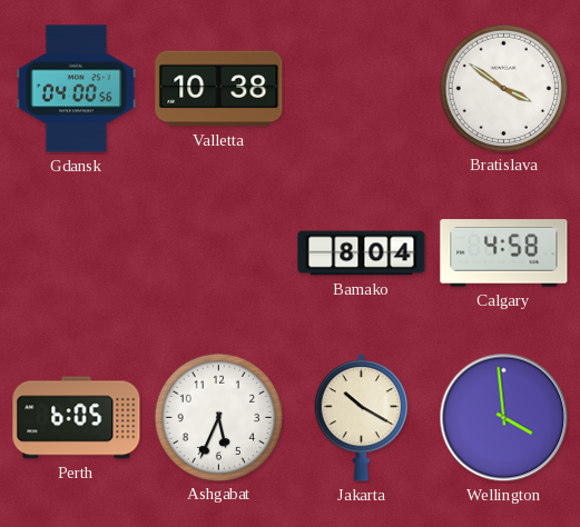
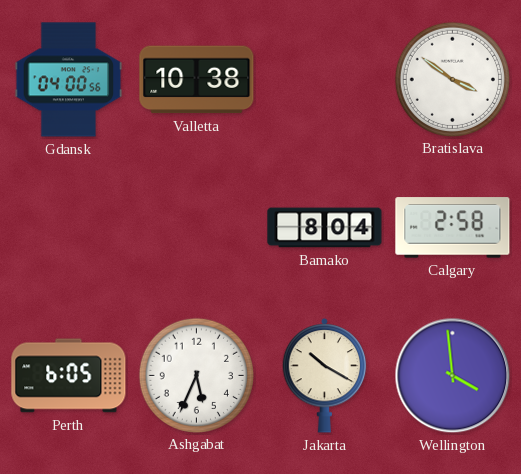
Calgary: 4:58 -> 2:58
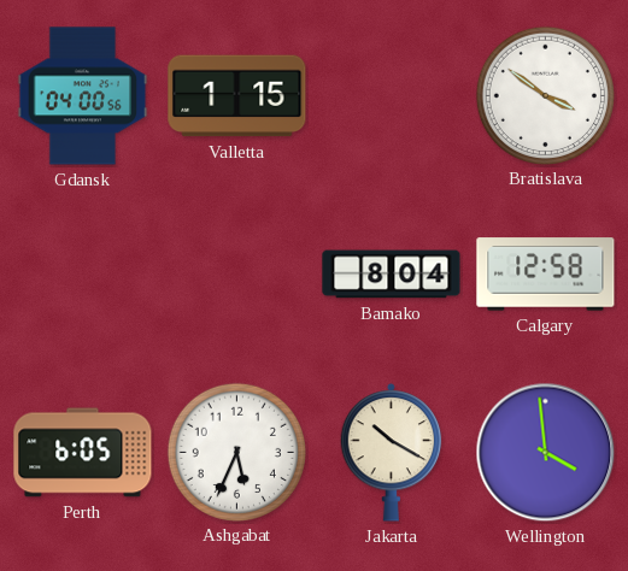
Valletta: 10:38 -> 1:15
Calgary: 2:58 -> 12:58
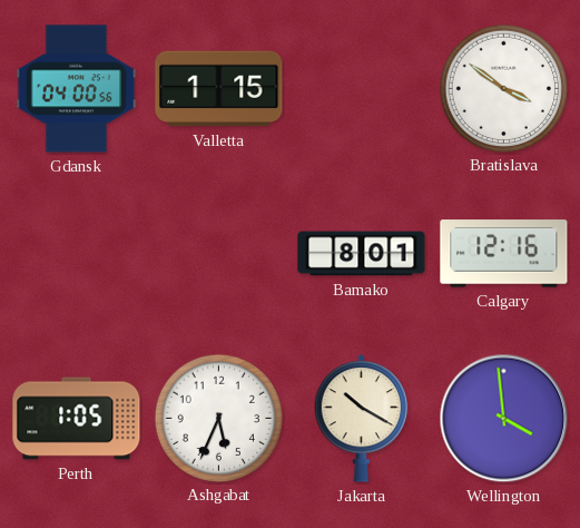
Bamako: 8:04 -> 8:01
Calgary: 12:58 -> 12:16
Perth: 6:05 -> 1:05
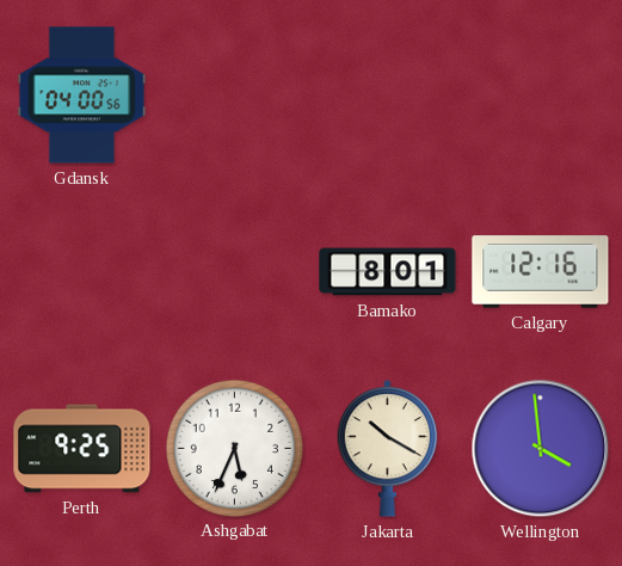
Valletta: 1:15 -> none
Bratislava: 3:51 -> none
Perth: 1:05 -> 9:25
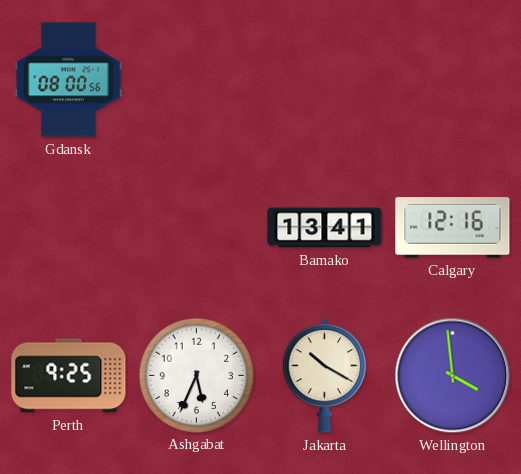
Gdansk: 04:00 -> 08:00
Bamako: 8:01 -> 13:41
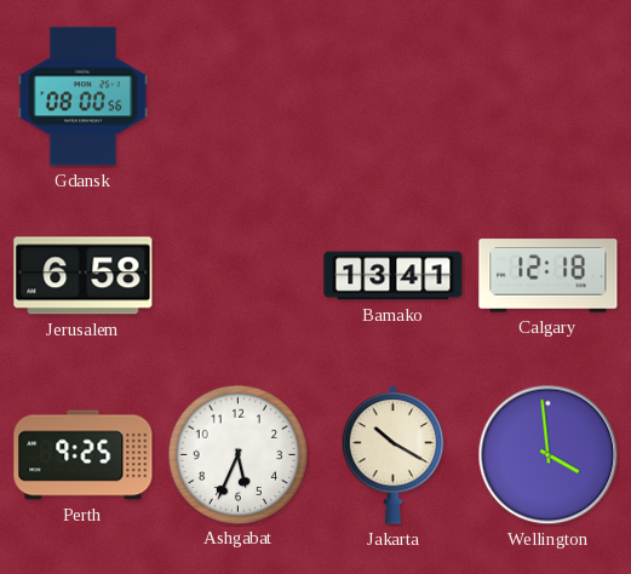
Jerusalem: none -> 6:58
Calgary: 12:16 -> 12:18
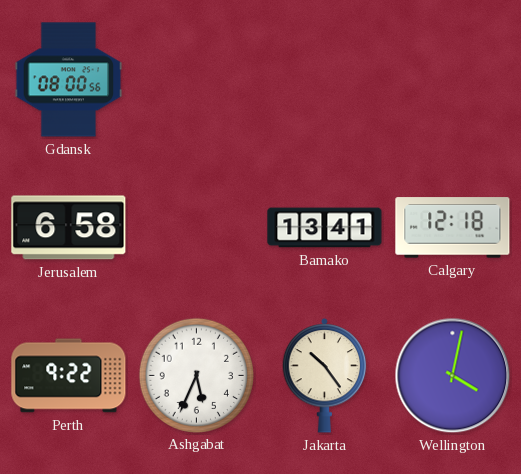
Perth: 9:25 -> 9:22
Jakarta: 10:20 -> 10:24
Wellington: 3:59 -> 4:02
